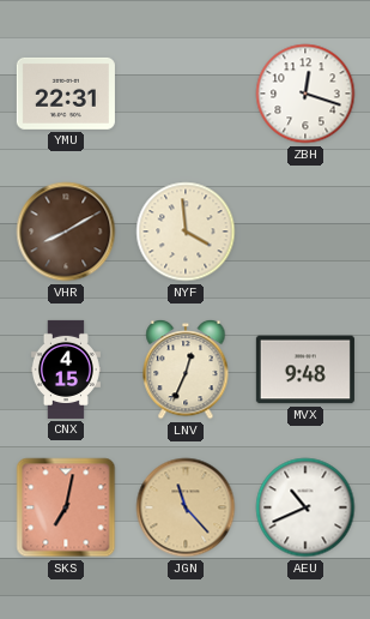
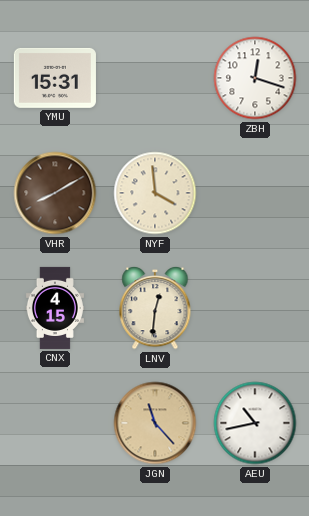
YMU: 22:31 -> 15:31
LNV: 12:34 -> 12:31
MVX: 9:48 -> none
SKS: 7:02 -> none
AEU: 10:41 -> 10:43
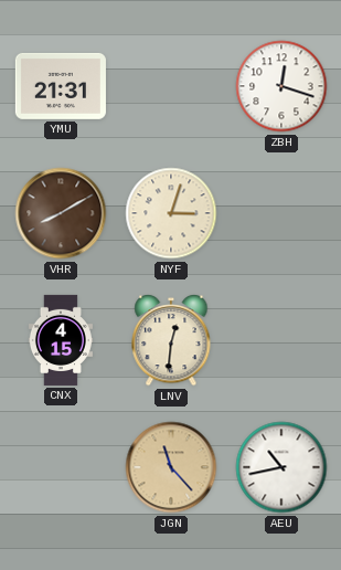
YMU: 15:31 -> 21:31
NYF: 3:59 -> 3:03
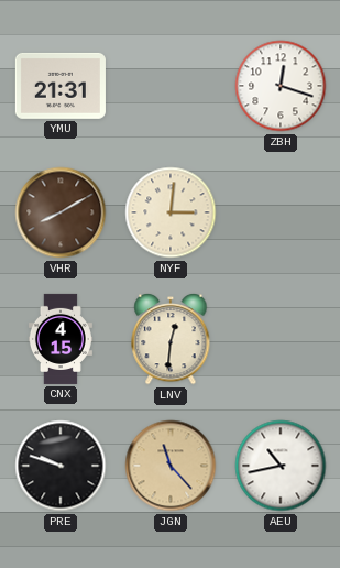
NYF: 3:03 -> 3:01
PRE: none -> 9:48
